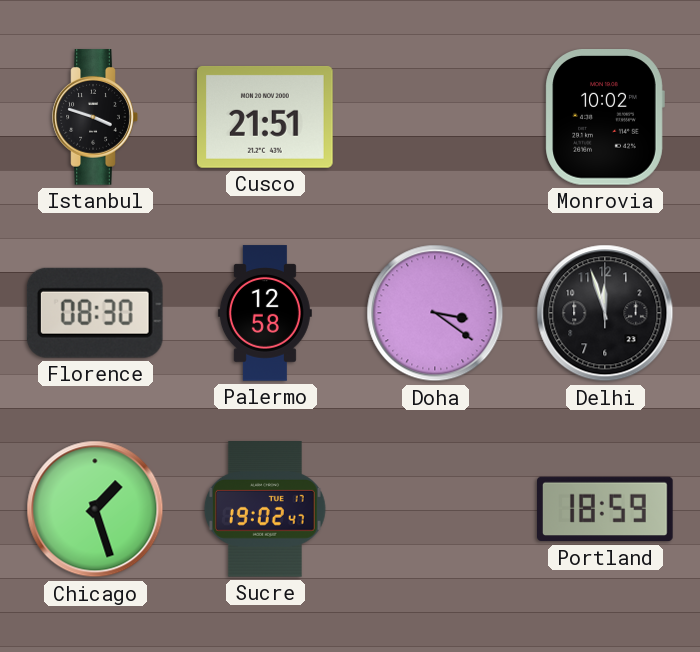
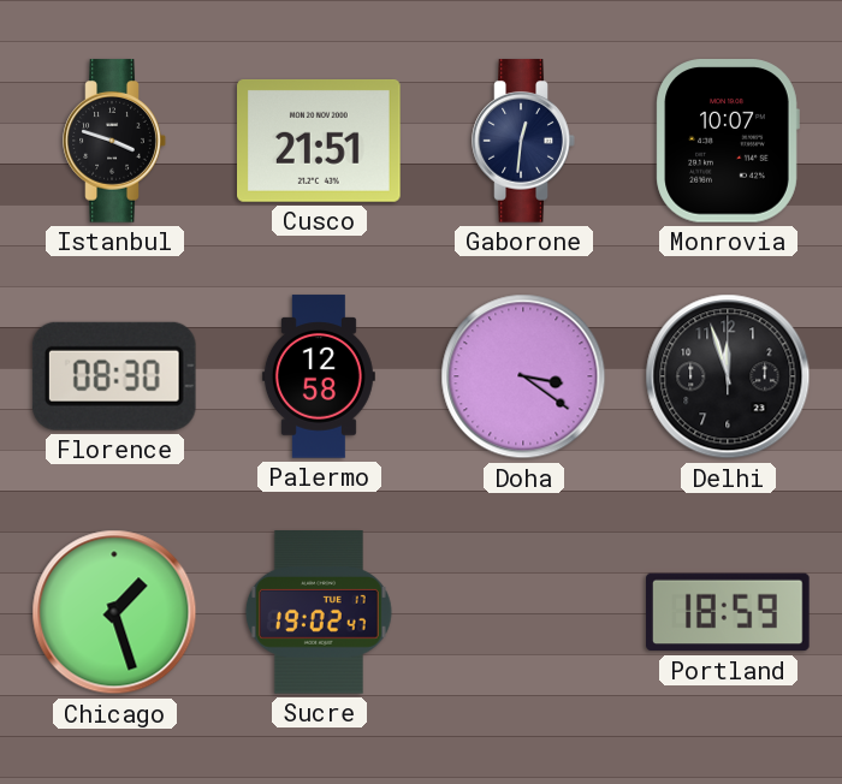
Gaborone: none -> 12:31
Monrovia: 10:02 -> 10:07
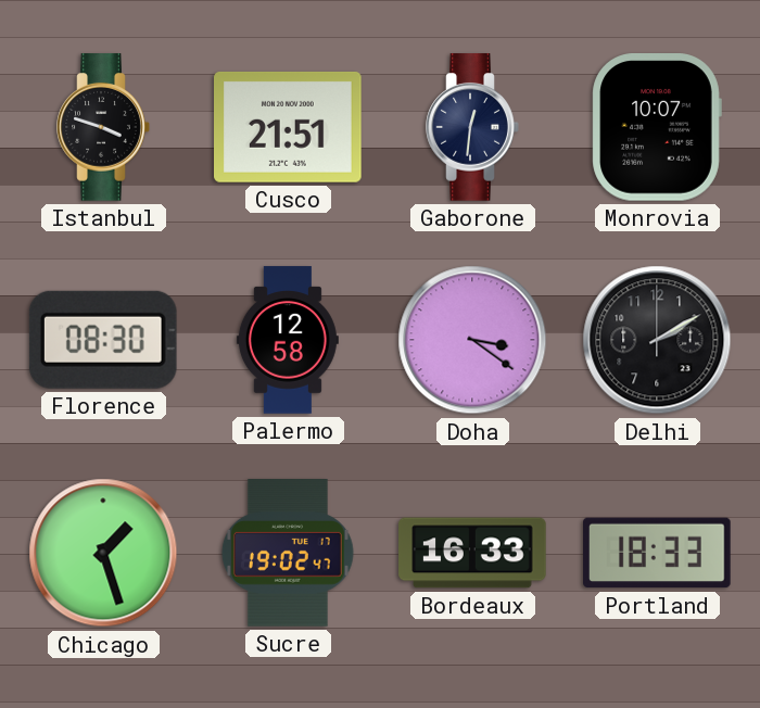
Delhi: 11:57 -> 2:10
Bordeaux: none -> 16:33
Portland: 18:59 -> 18:33
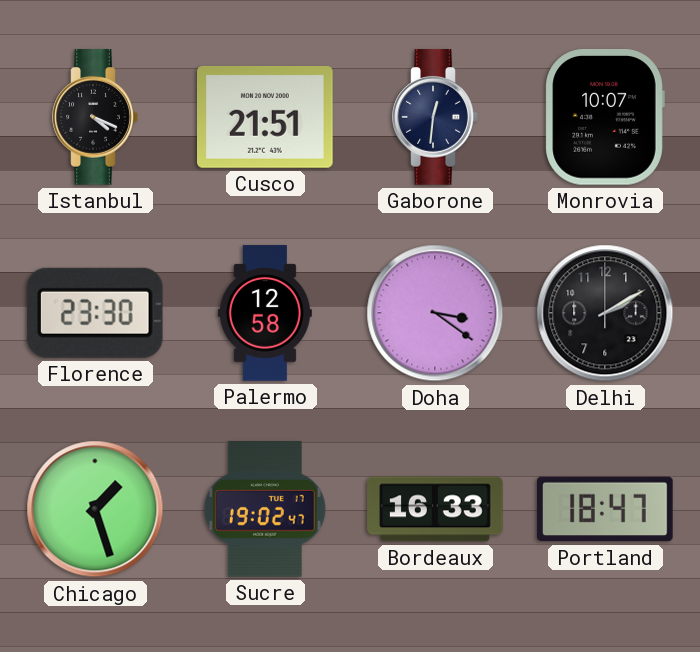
Istanbul: 3:48 -> 4:19
Florence: 08:30 -> 23:30
Portland: 18:33 -> 18:47
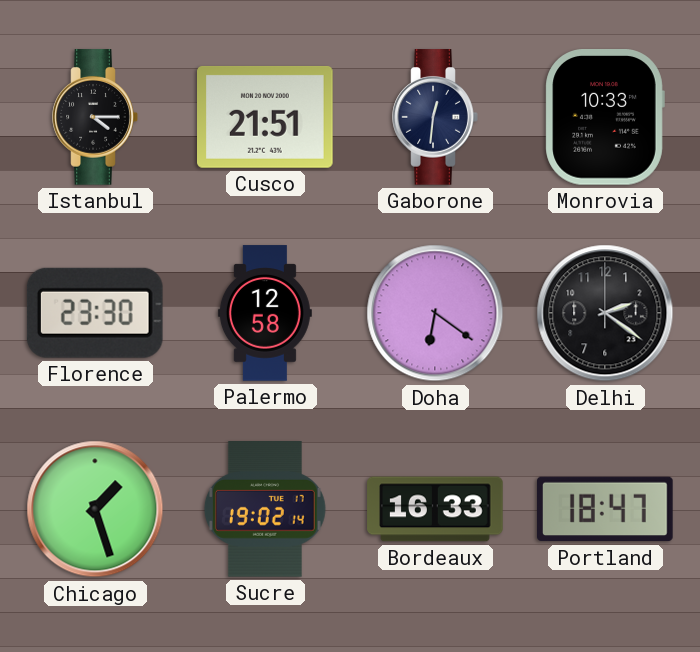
Istanbul: 4:19 -> 4:15
Monrovia: 10:07 -> 10:33
Doha: 3:21 -> 6:21
Delhi: 2:10 -> 2:21
Sucre: 19:02:47 -> 19:02:14
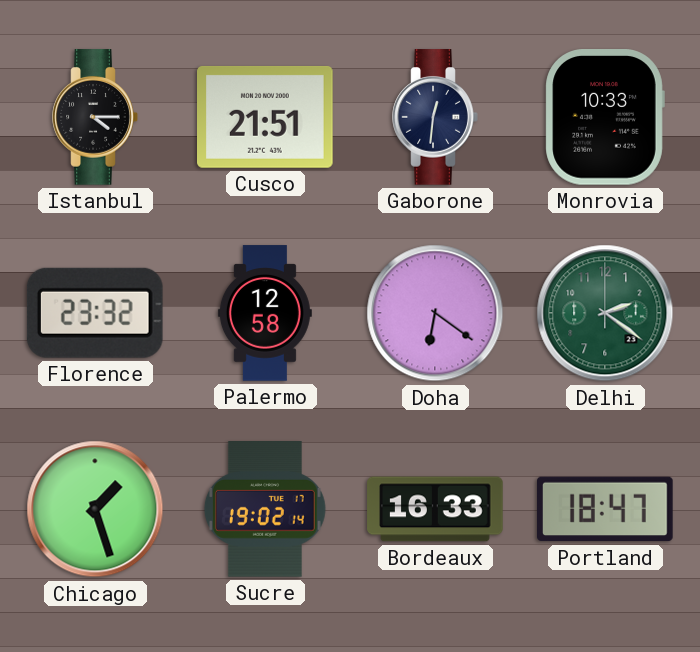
Florence: 23:30 -> 23:32
Delhi dial: black -> green
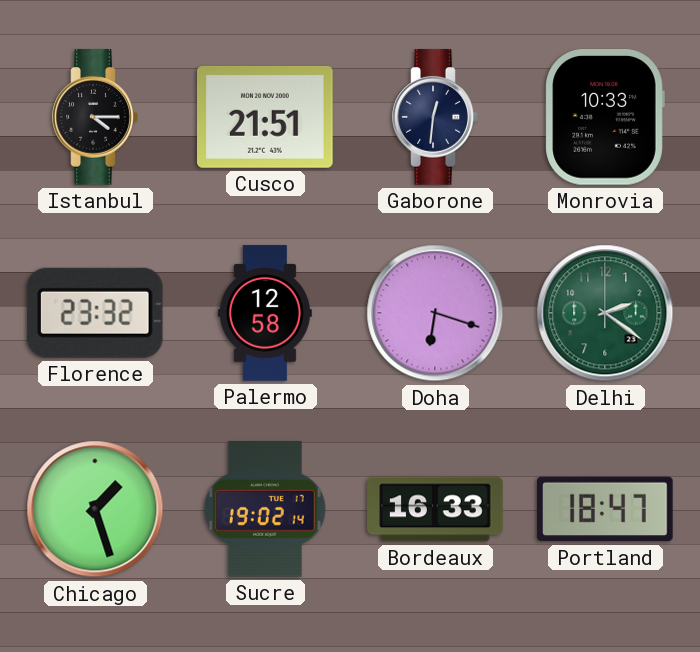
Doha: 6:21 -> 6:18
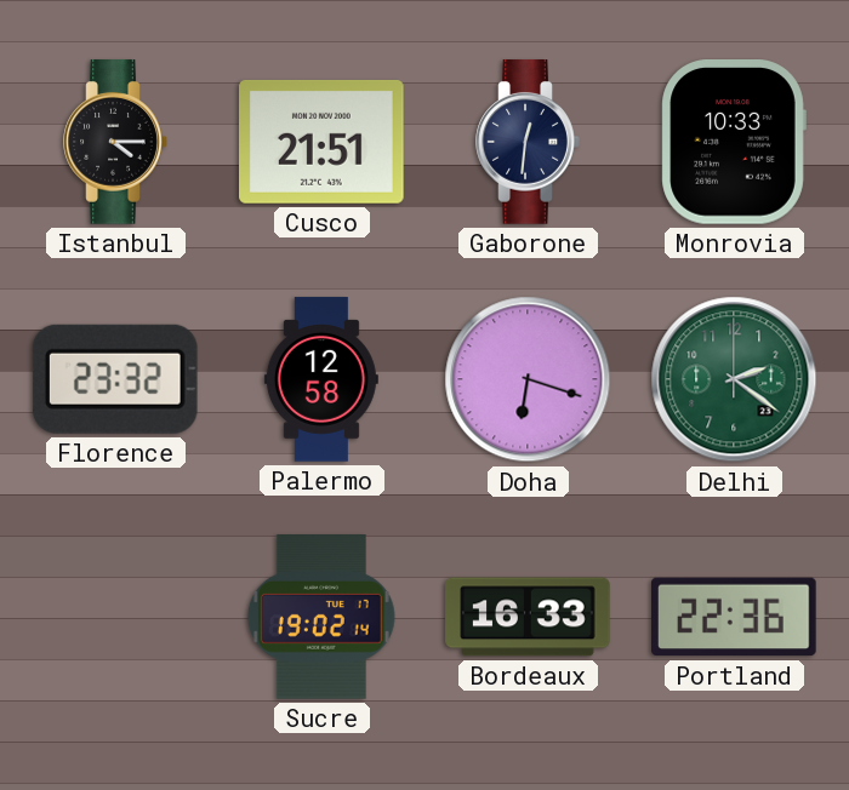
Chicago: 1:27 -> none
Portland: 18:47 -> 22:36
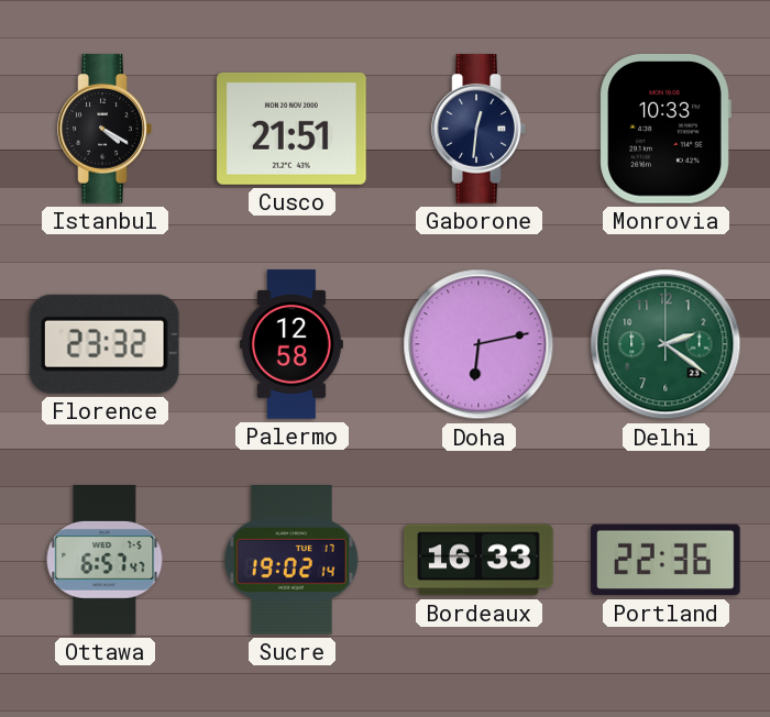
Istanbul: 4:15 -> 4:20
Doha: 6:18 -> 6:13
Ottawa: none -> 6:57
